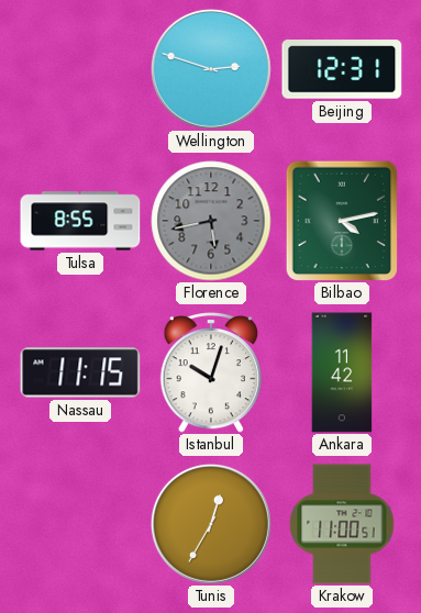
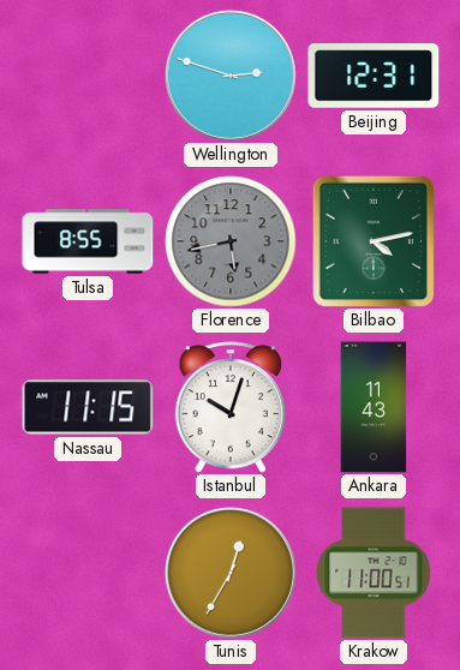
Ankara: 11:42 -> 11:43
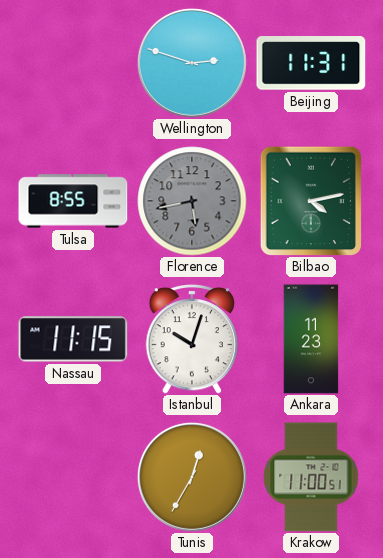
Beijing: 12:31 -> 11:31
Ankara: 11:43 -> 11:23
